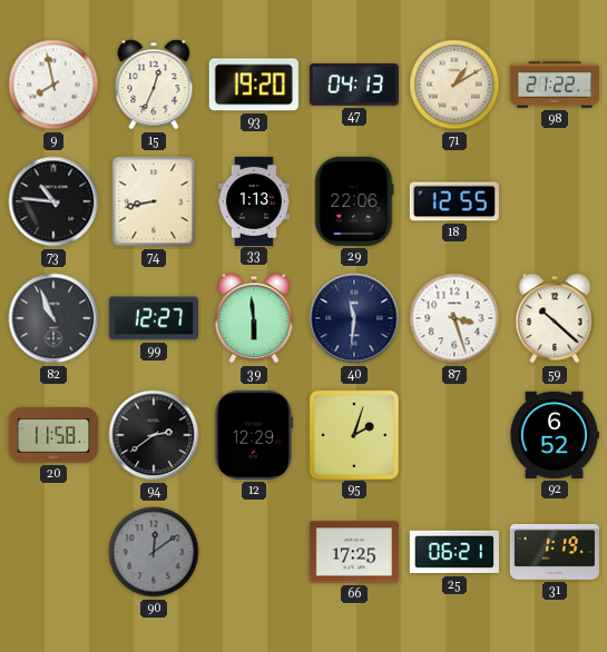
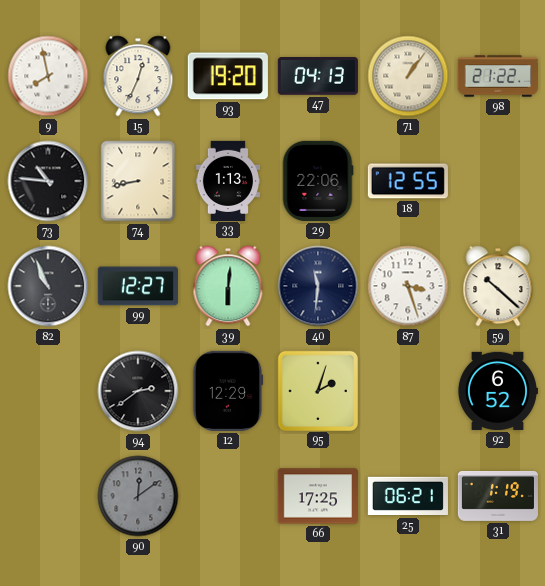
71: 1:10 -> 1:06
39: 5:59 -> 6:01
20: 11:58 -> none
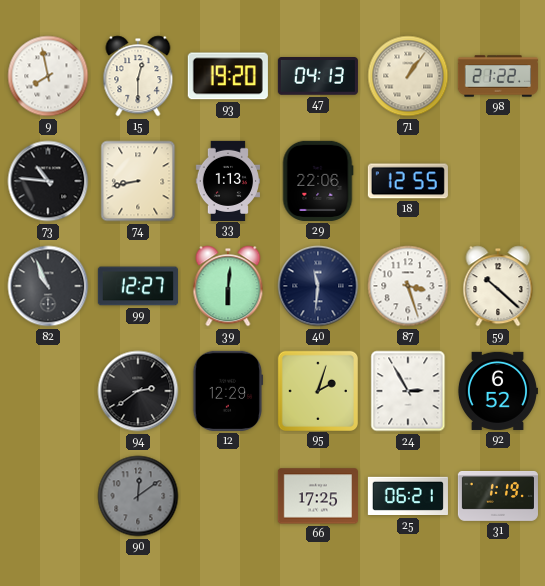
15: 12:34 -> 12:30
24: none -> 2:55
